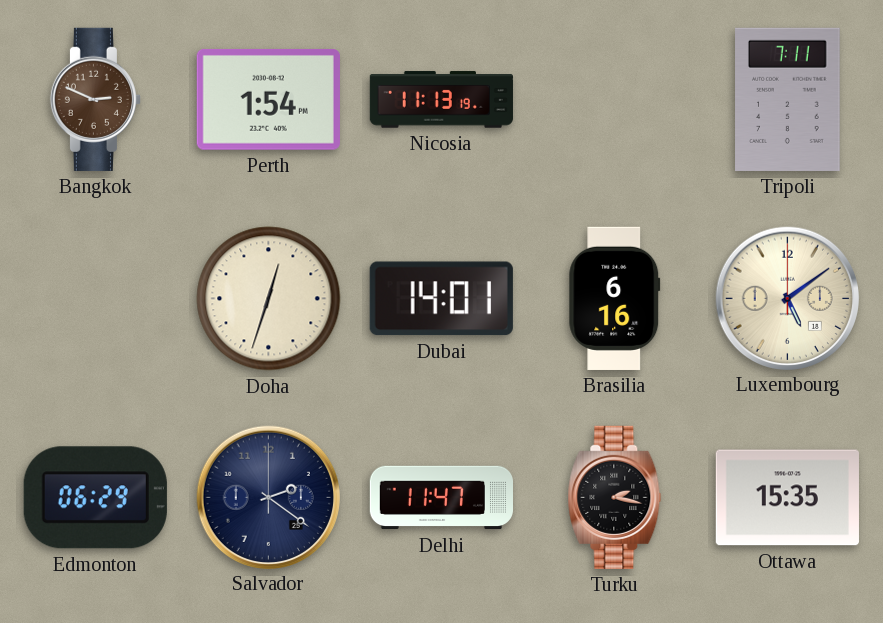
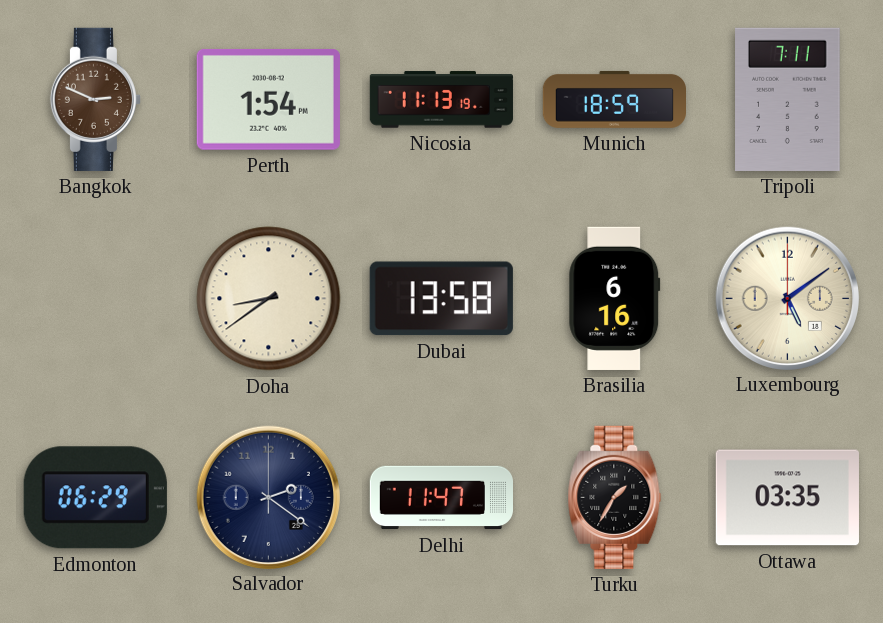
Munich: none -> 18:59
Doha: 12:33 -> 8:39
Dubai: 14:01 -> 13:58
Turku: 2:17 -> 1:35
Ottawa: 15:35 -> 03:35
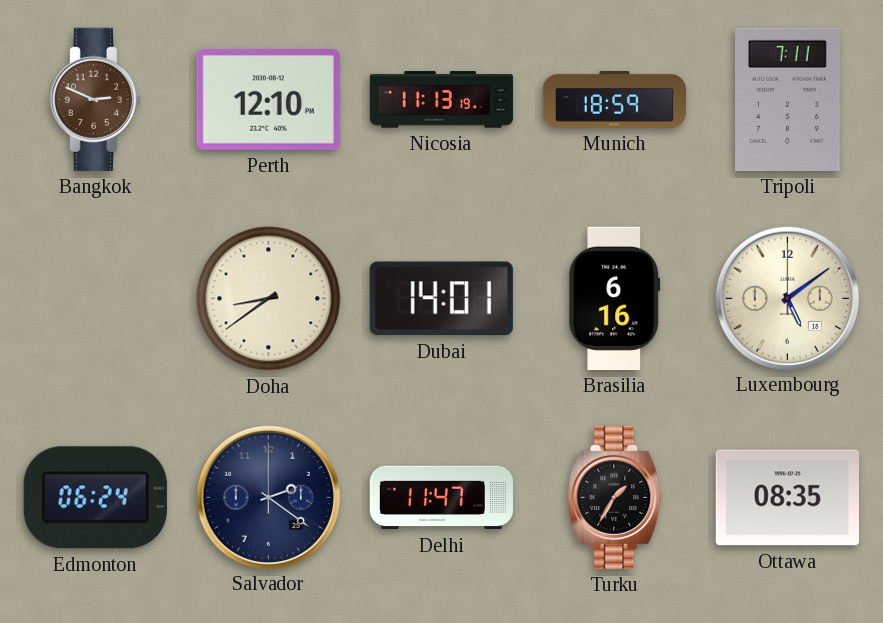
Perth: 1:54 -> 12:10
Dubai: 13:58 -> 14:01
Edmonton: 06:29 -> 06:24
Ottawa: 03:35 -> 08:35
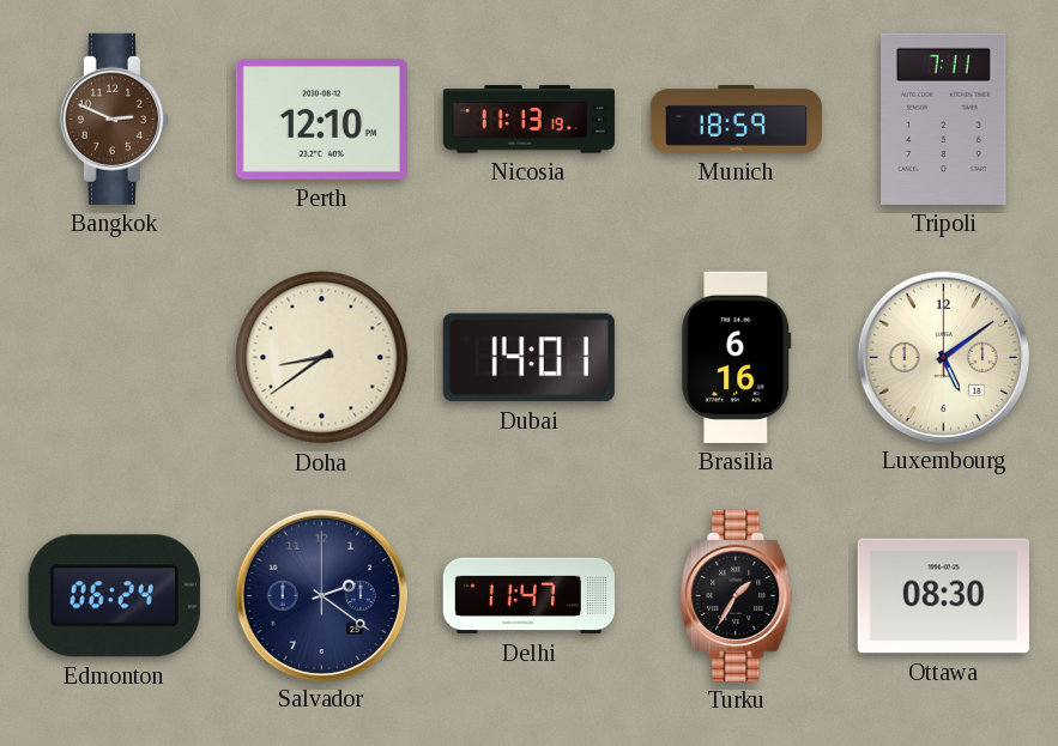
Ottawa: 08:35 -> 08:30
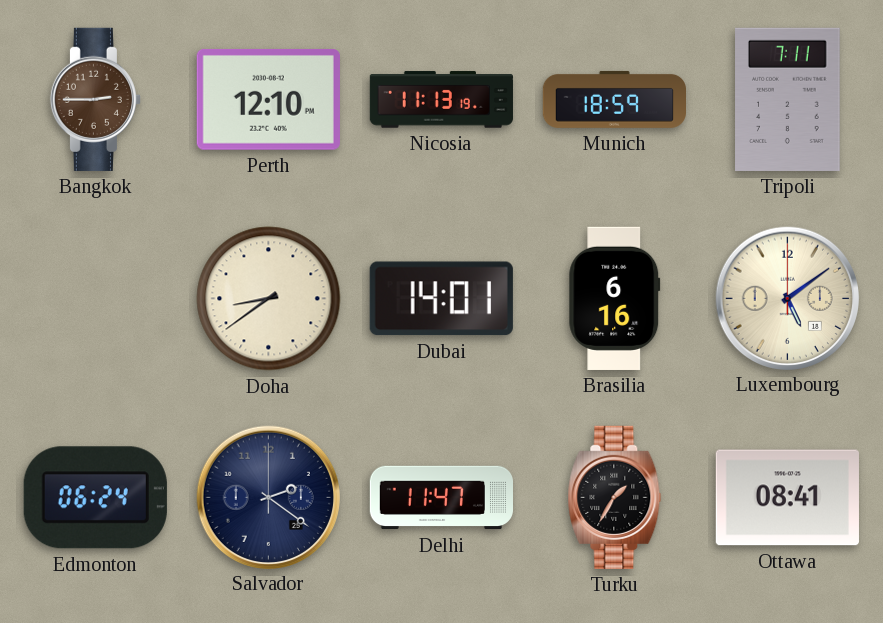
Bangkok: 2:49 -> 2:45
Ottawa: 08:30 -> 08:41
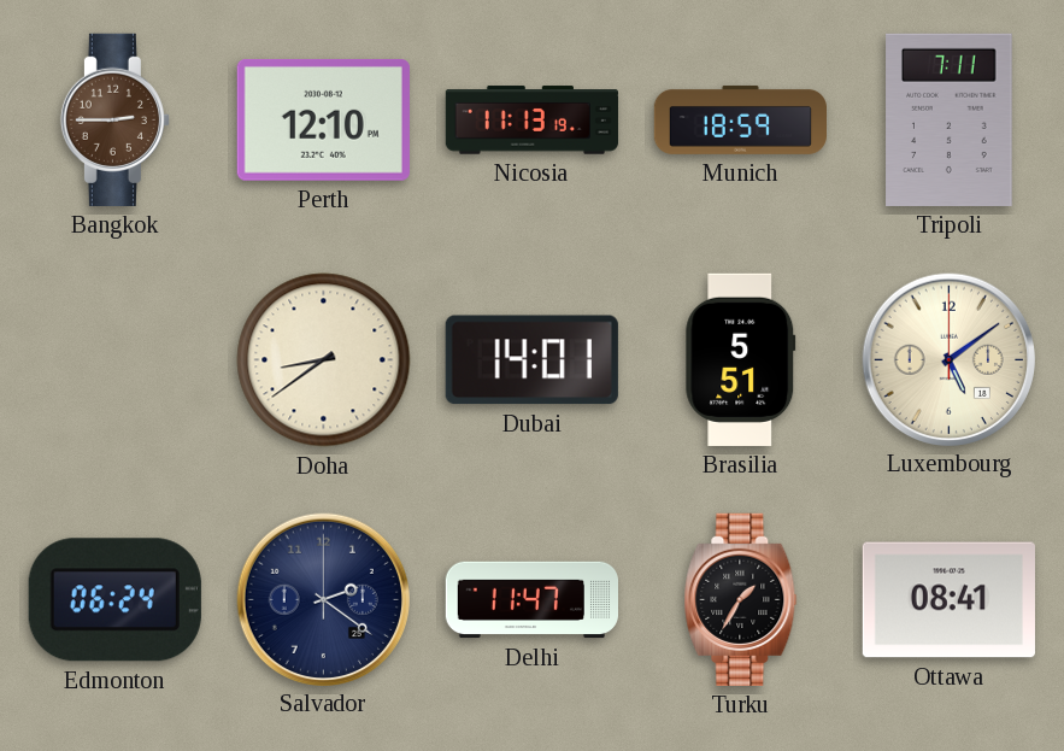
Brasilia: 6:16 -> 5:51
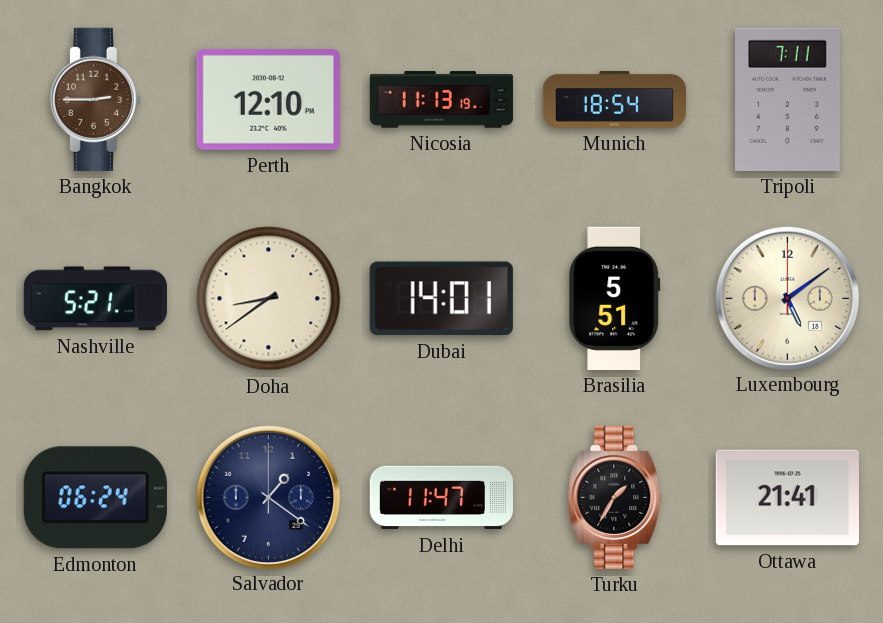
Munich: 18:59 -> 18:54
Nashville: none -> 5:21
Salvador: 2:21 -> 1:21
Ottawa: 08:41 -> 21:41
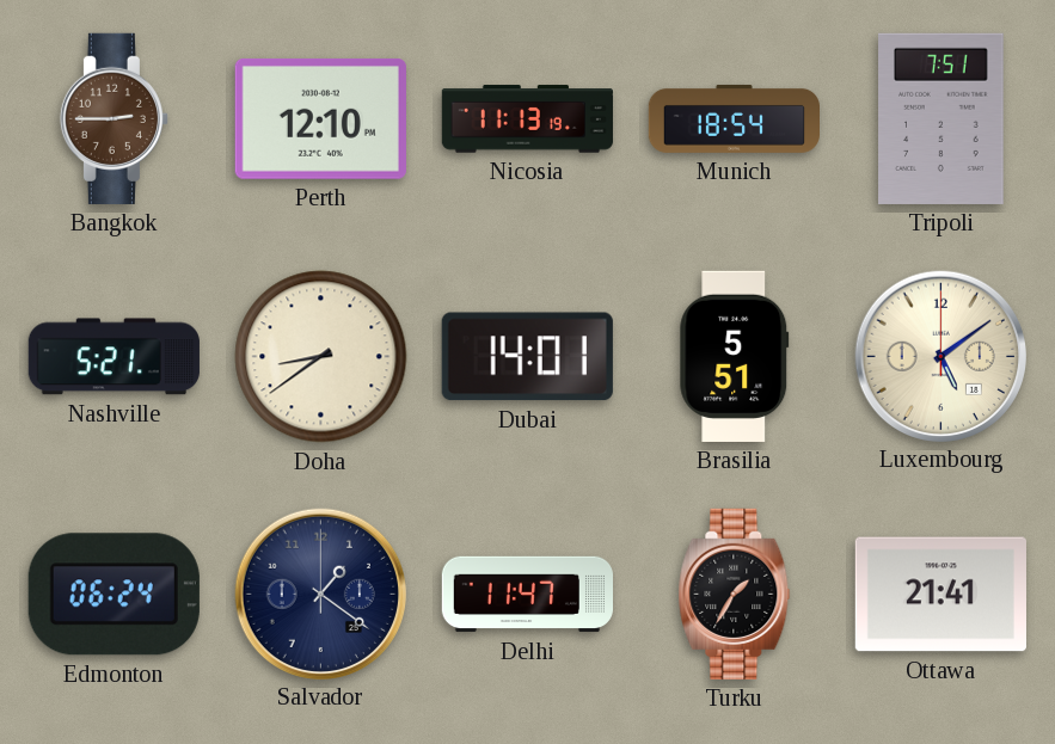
Tripoli: 7:11 -> 7:51
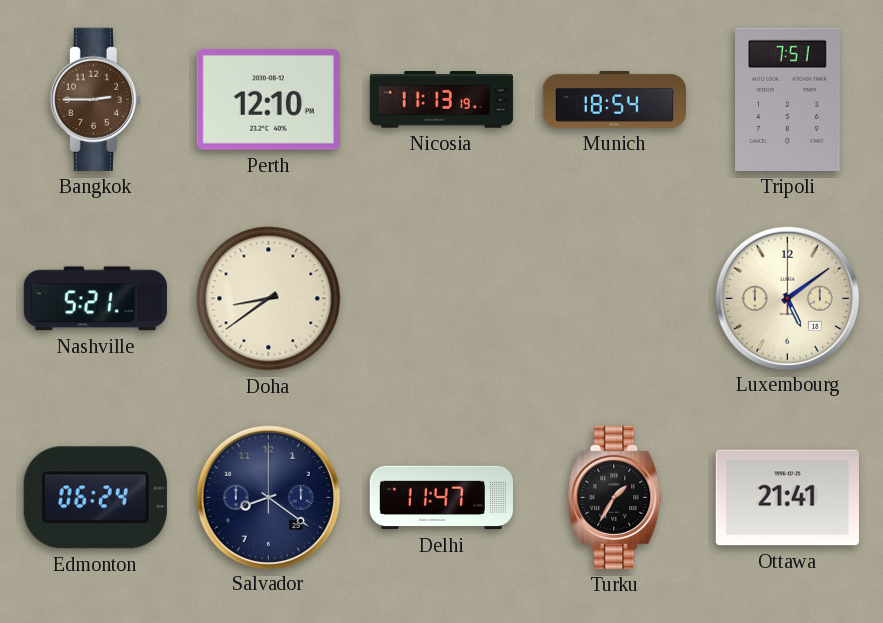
Dubai: 14:01 -> none
Brasilia: 5:51 -> none
Salvador: 1:21 -> 8:21
